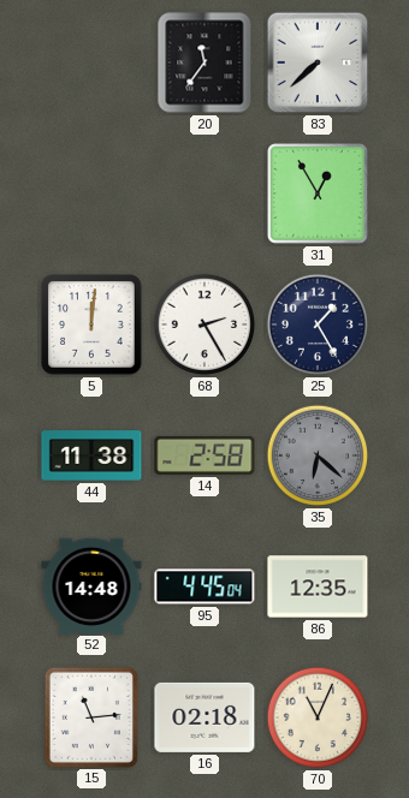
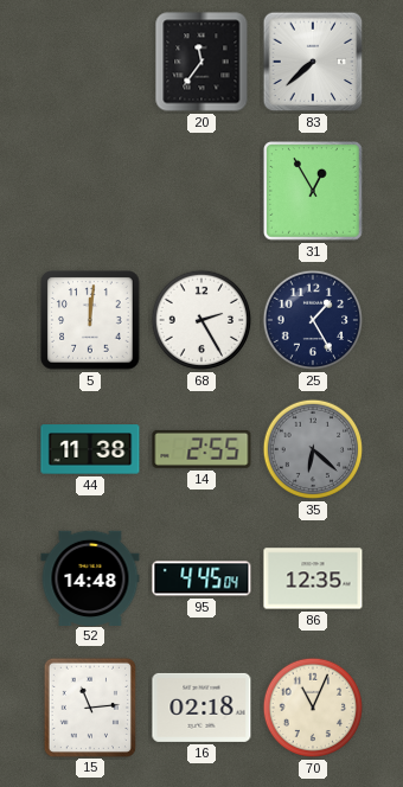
14: 2:58 -> 2:55
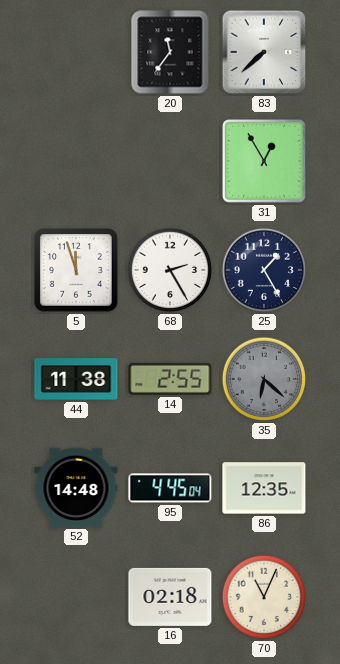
5: 12:01 -> 11:57
15: 11:14 -> none
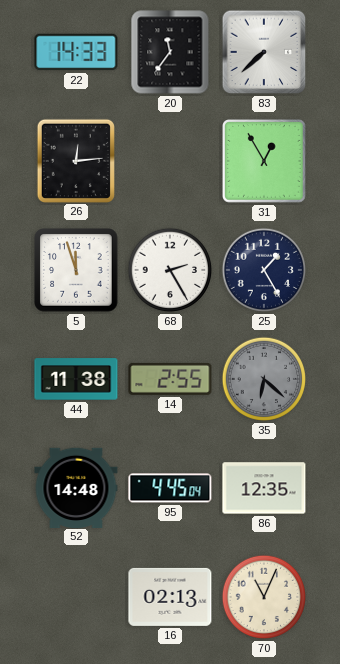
22: none -> 14:33
26: none -> 12:14
16: 02:18 -> 02:13
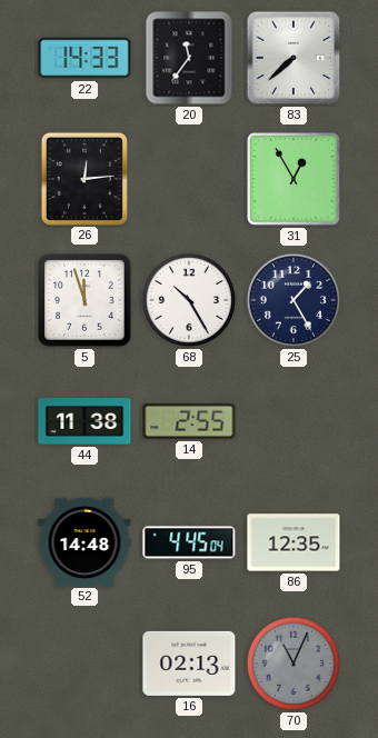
68: 2:25 -> 10:25
35: 6:22 -> none
70 dial: cream -> grey
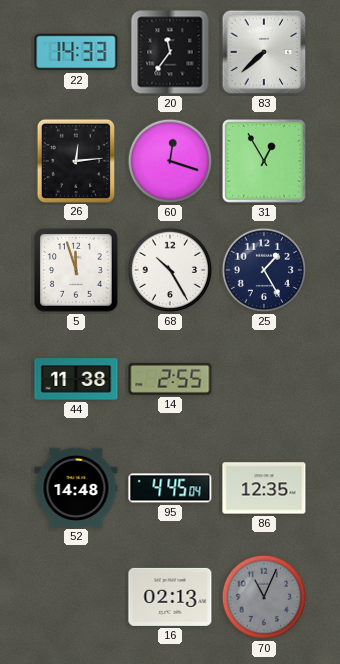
60: none -> 12:18
